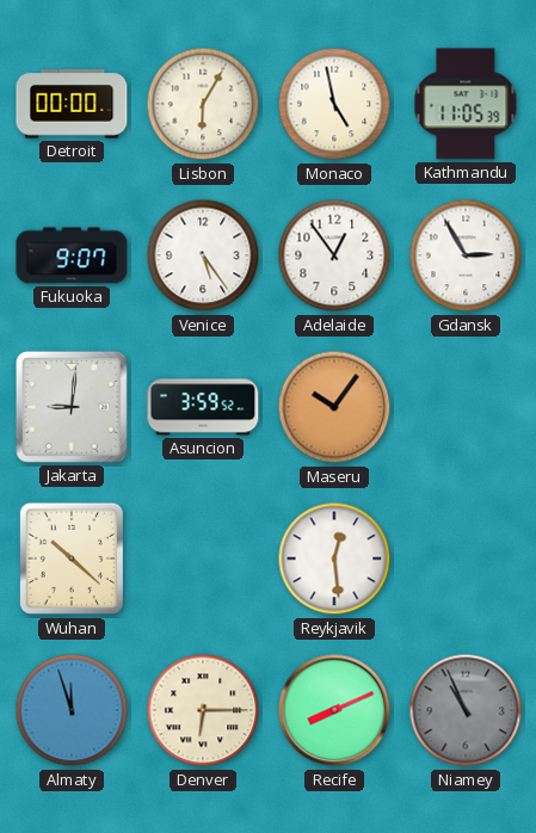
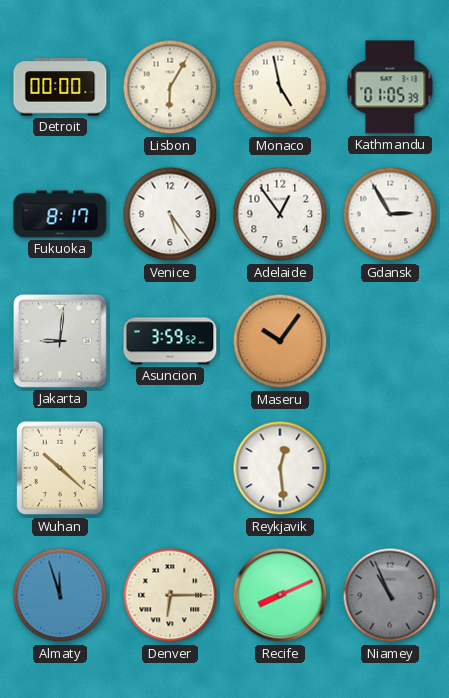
Kathmandu: 11:05 -> 01:05
Fukuoka: 9:07 -> 8:17
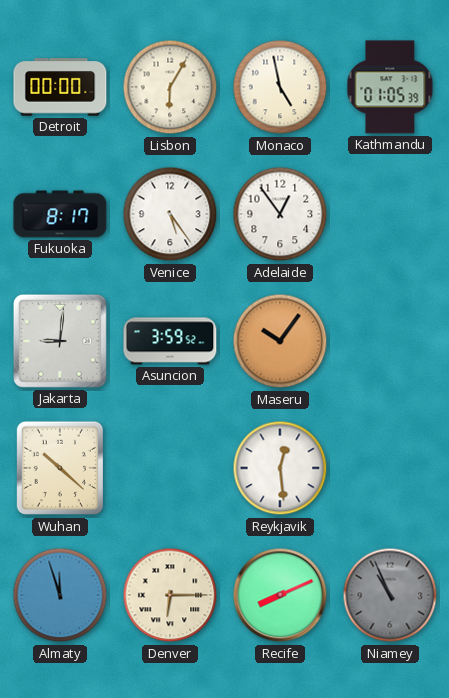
Gdansk: 2:55 -> none
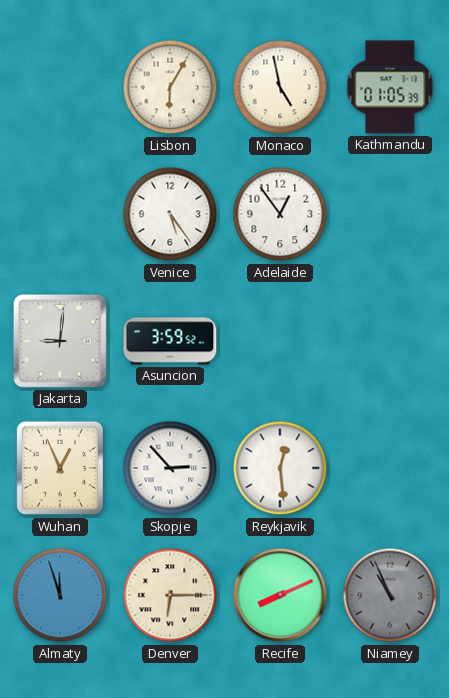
Detroit: 00:00 -> none
Fukuoka: 8:17 -> none
Maseru: 10:06 -> none
Wuhan: 10:22 -> 12:56
Skopje: none -> 2:53
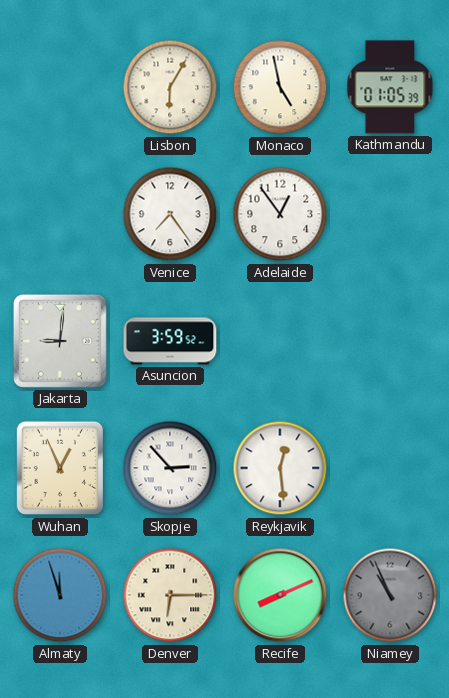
Venice: 5:24 -> 7:24
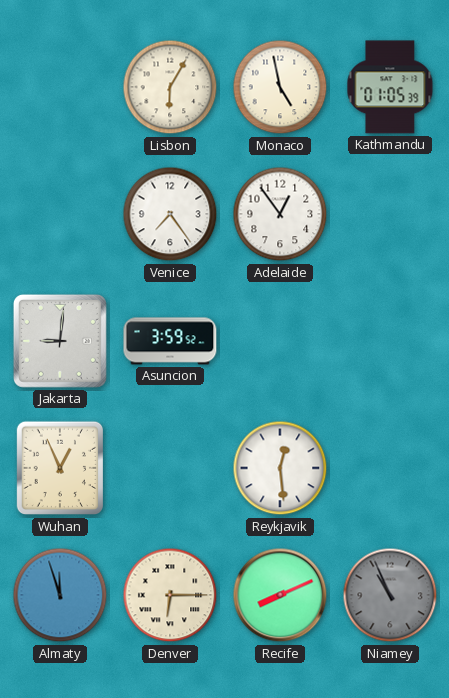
Skopje: 2:53 -> none
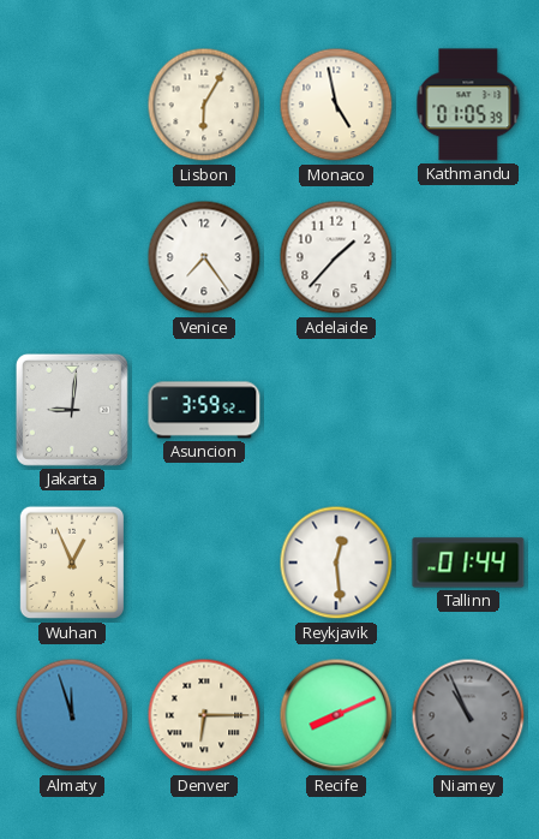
Adelaide: 12:54 -> 1:37
Tallinn: none -> 01:44
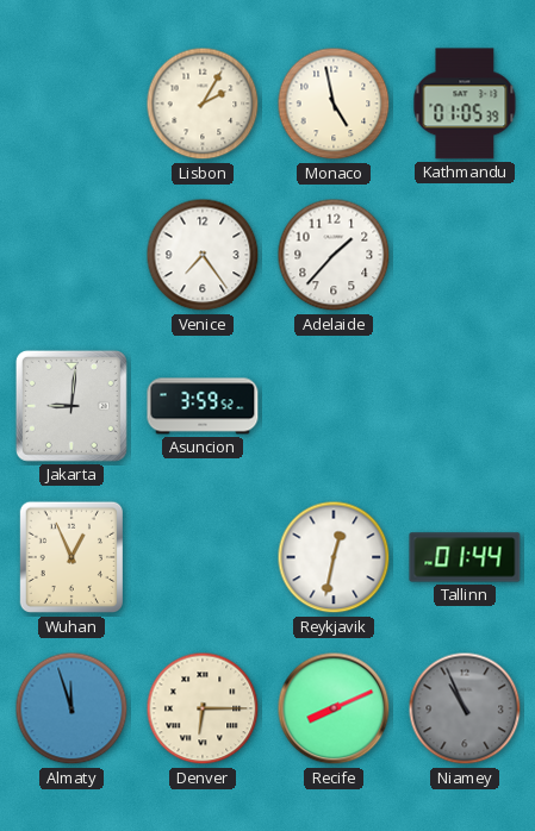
Lisbon: 6:05 -> 2:05
Reykjavik: 12:29 -> 12:32
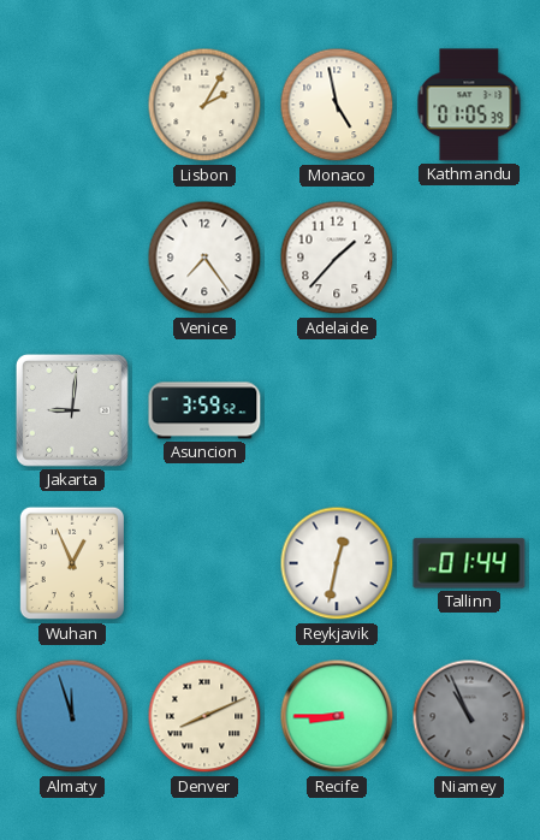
Denver: 6:15 -> 8:11
Recife: 8:11 -> 8:45
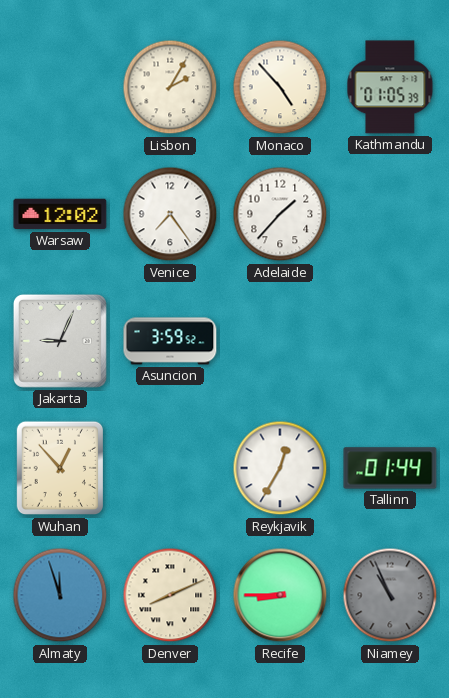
Monaco: 4:58 -> 4:53
Warsaw: none -> 12:02
Jakarta: 9:01 -> 9:04
Wuhan: 12:56 -> 12:53
Reykjavik: 12:32 -> 12:35
